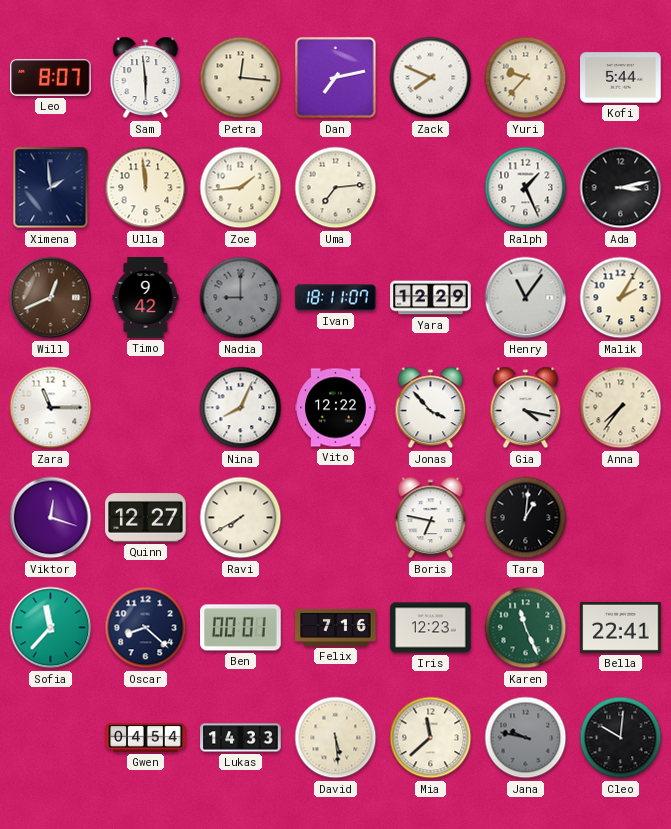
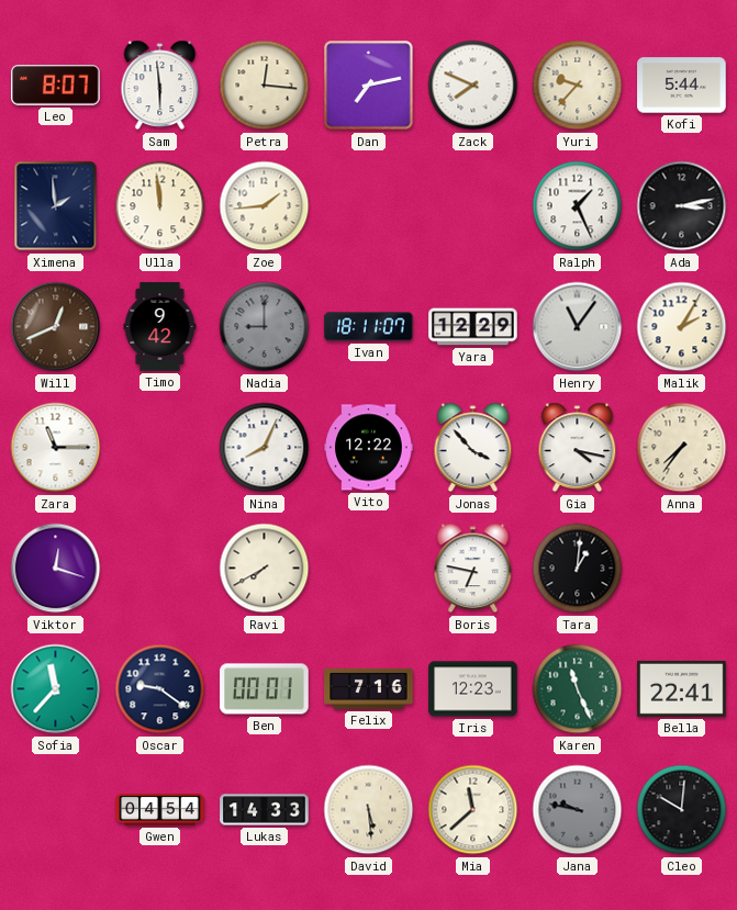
Uma: 7:14 -> none
Quinn: 12:27 -> none
Oscar: 8:22 -> 9:21
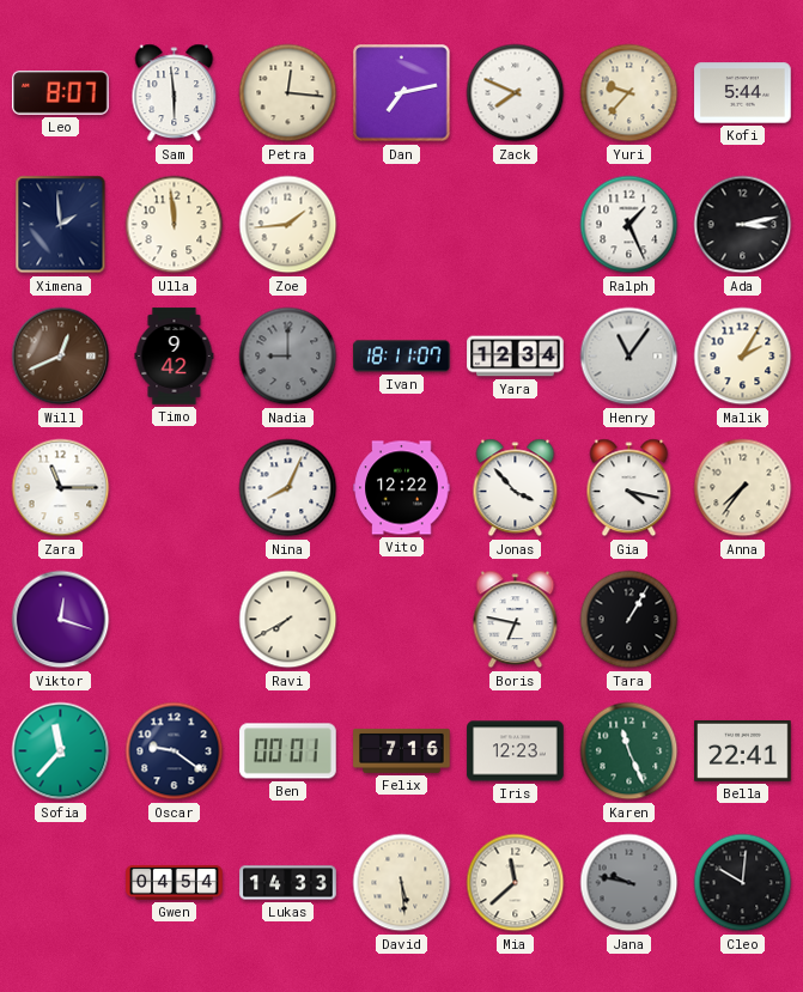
Yara: 12:29 -> 12:34
Tara: 1:01 -> 1:05
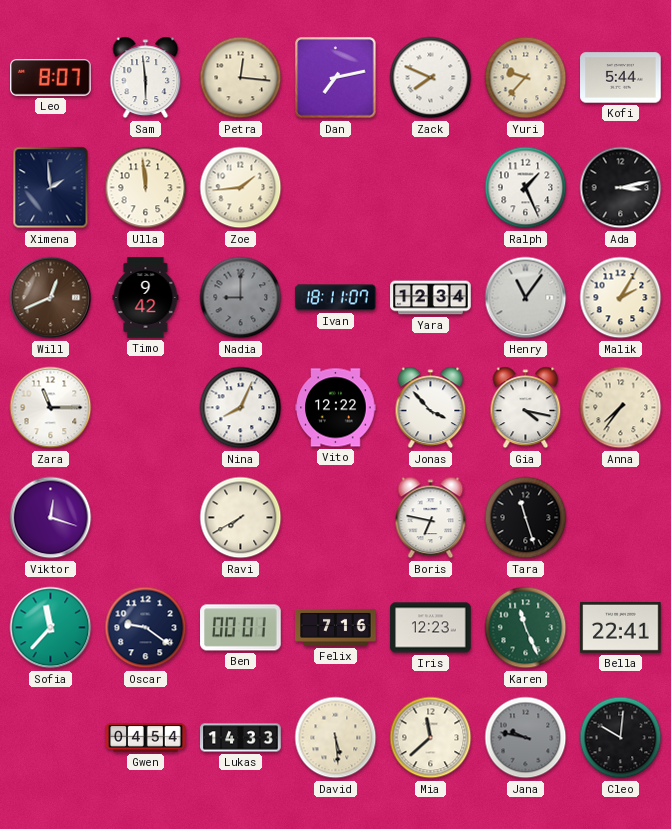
Tara: 1:05 -> 11:27
